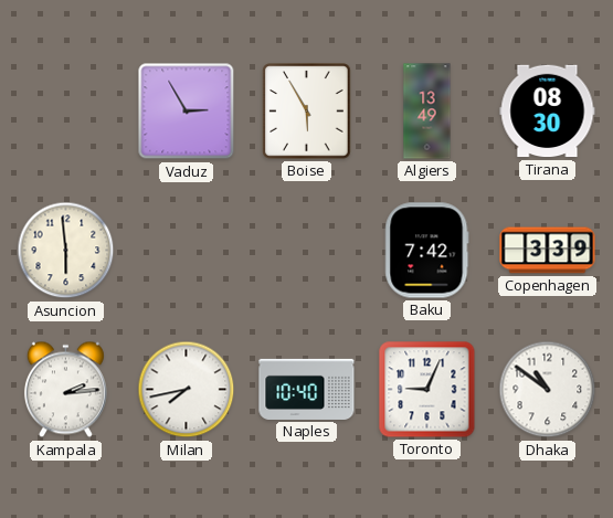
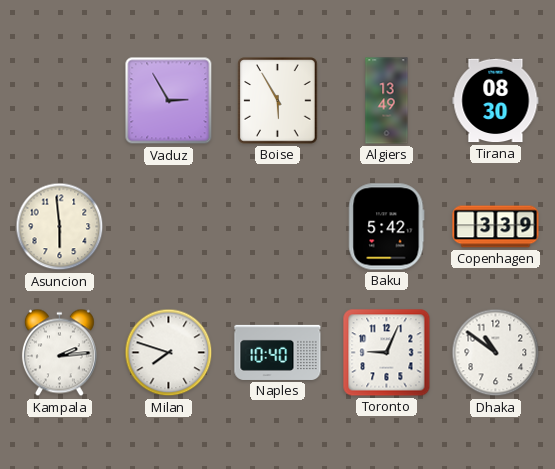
Baku: 7:42 -> 5:42
Milan: 7:43 -> 7:48
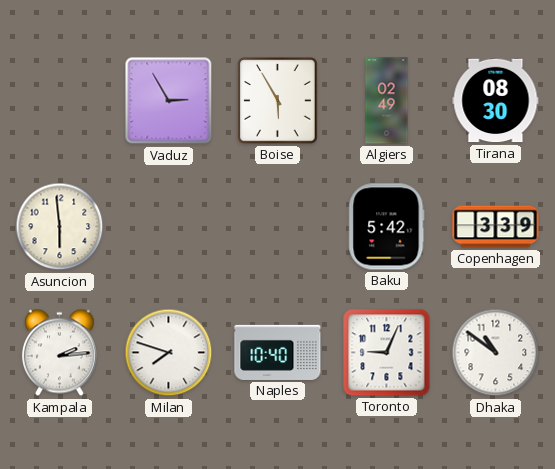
Algiers: 13:49 -> 02:49
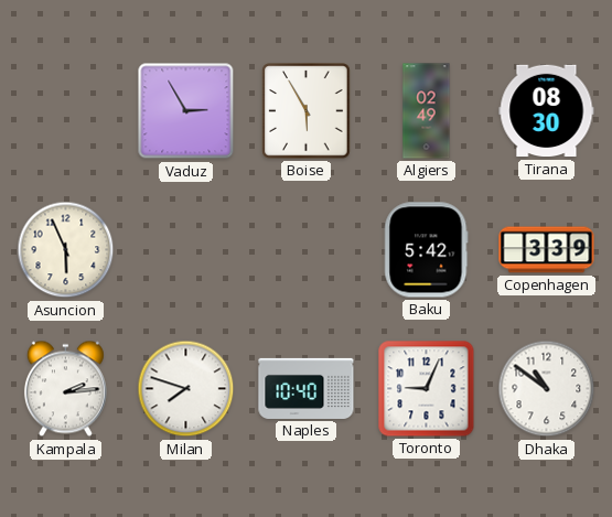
Asuncion: 5:59 -> 5:56
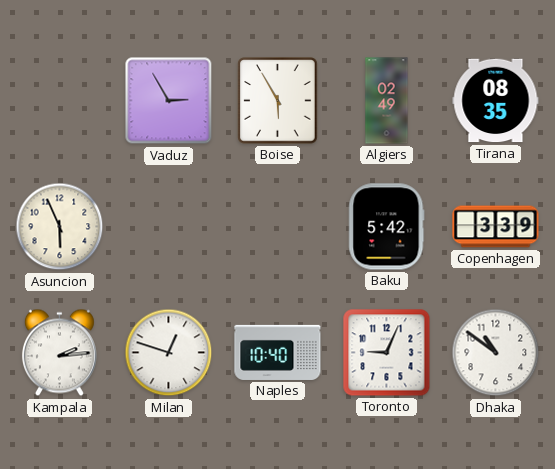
Tirana: 08:30 -> 08:35
Milan: 7:48 -> 12:48
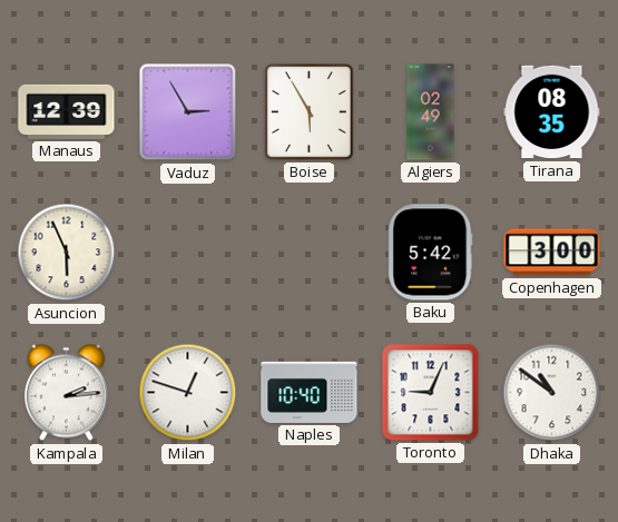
Manaus: none -> 12:39
Copenhagen: 3:39 -> 3:00
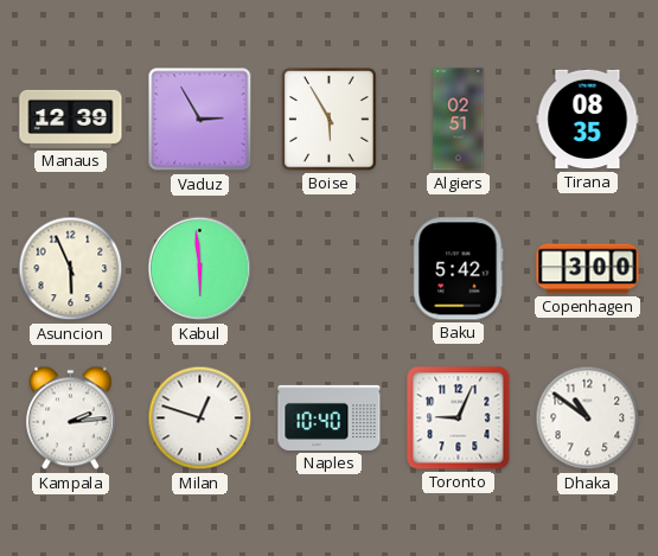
Algiers: 02:49 -> 02:51
Kabul: none -> 5:59
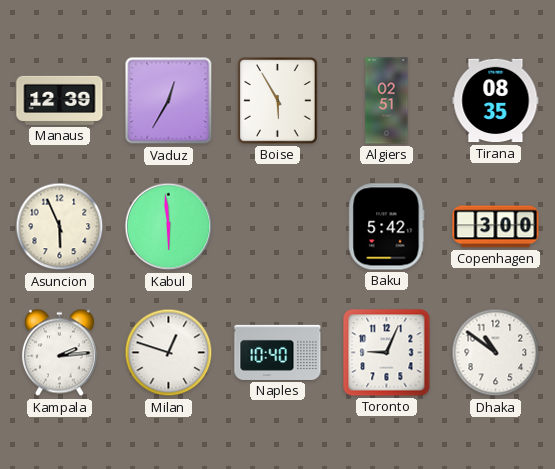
Vaduz: 2:55 -> 12:35
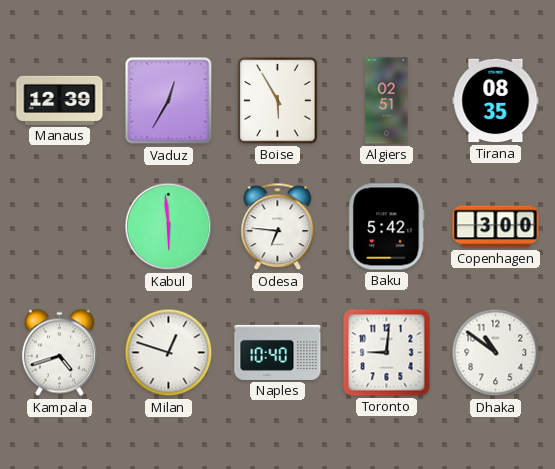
Asuncion: 5:56 -> none
Odesa: none -> 6:46
Kampala: 2:14 -> 4:42
Toronto: 9:04 -> 9:01
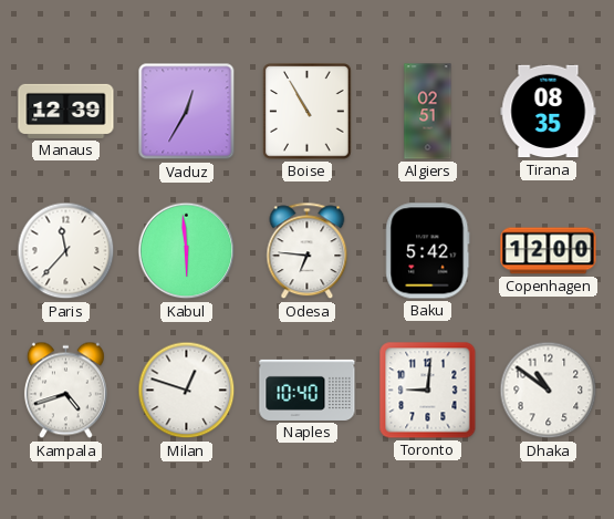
Boise: 5:55 -> 10:55
Paris: none -> 11:37
Copenhagen: 3:00 -> 12:00
